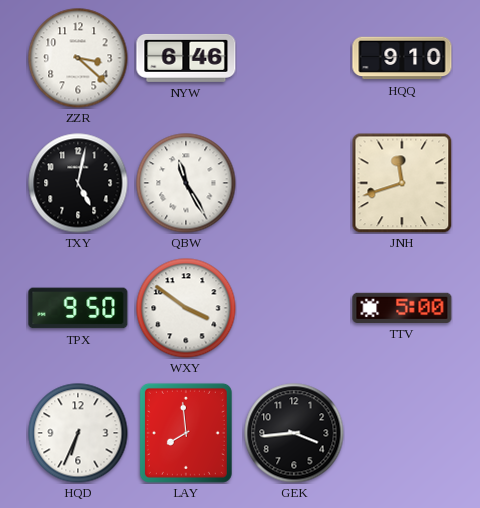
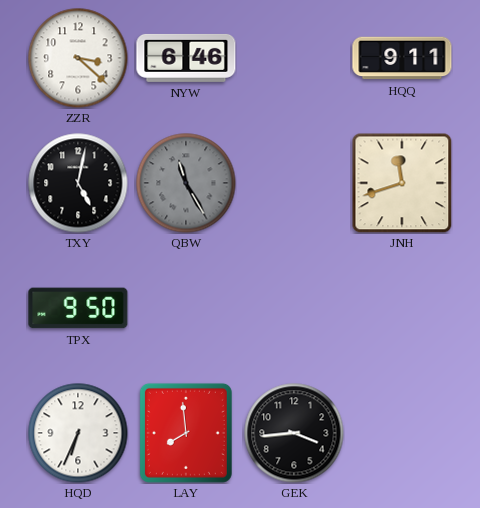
HQQ: 9:10 -> 9:11
QBW dial: white -> grey
WXY: 3:51 -> none
TTV: 5:00 -> none
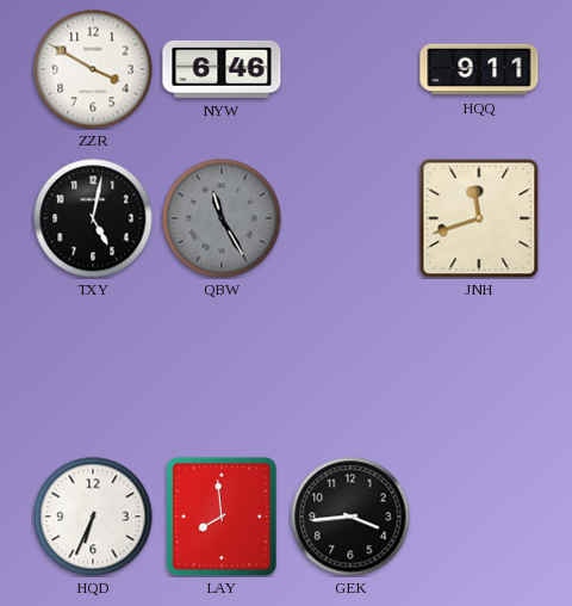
ZZR: 3:22 -> 3:50
TPX: 9:50 -> none
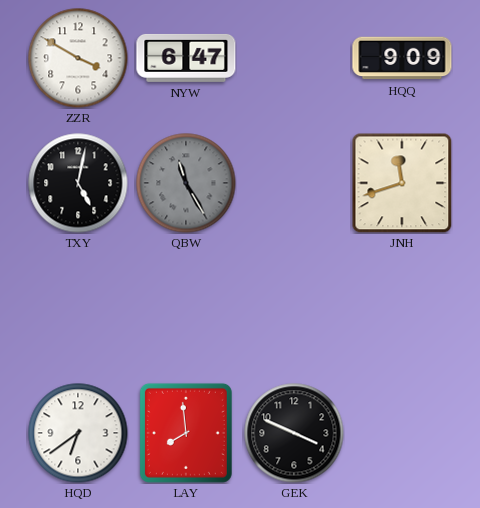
NYW: 6:46 -> 6:47
HQQ: 9:11 -> 9:09
HQD: 6:34 -> 6:39
GEK: 3:44 -> 3:49
